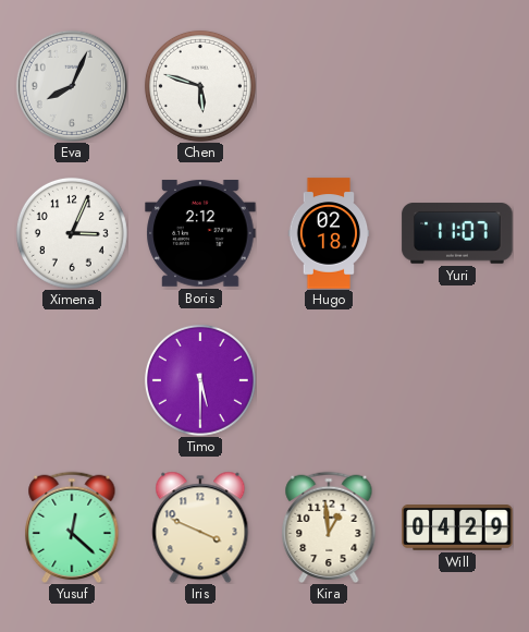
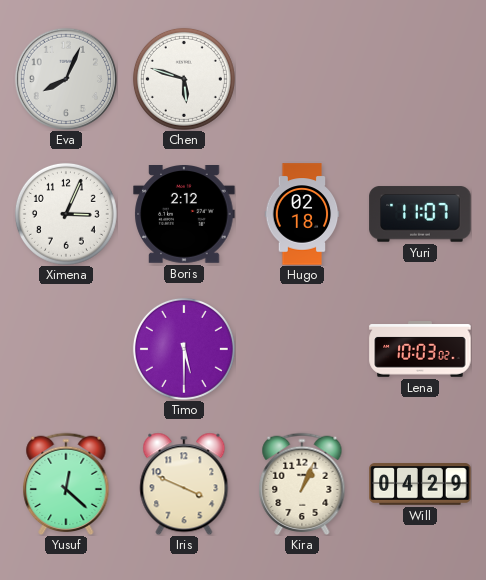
Lena: none -> 10:03
Kira: 12:59 -> 1:04
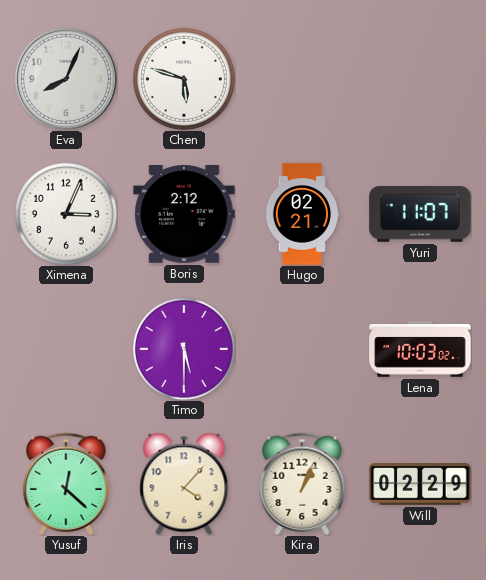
Hugo: 02:18 -> 02:21
Iris: 3:49 -> 4:07
Will: 04:29 -> 02:29
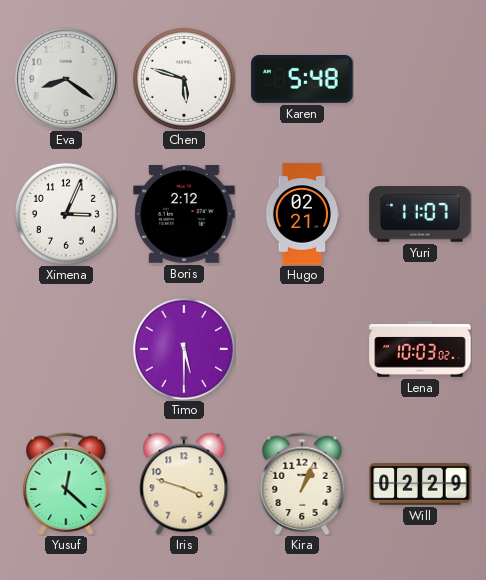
Eva: 8:04 -> 8:21
Karen: none -> 5:48
Iris: 4:07 -> 3:48
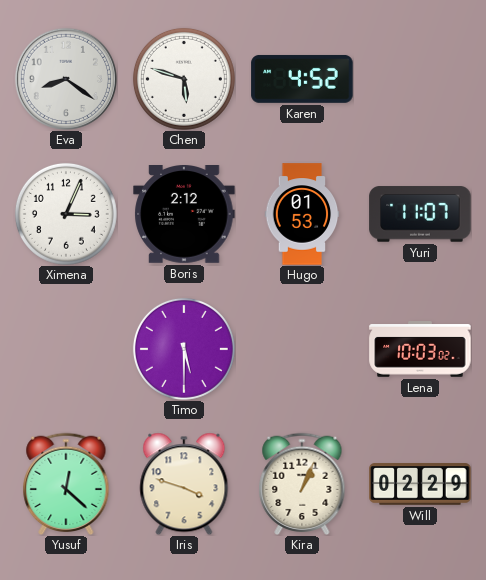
Karen: 5:48 -> 4:52
Hugo: 02:21 -> 01:53
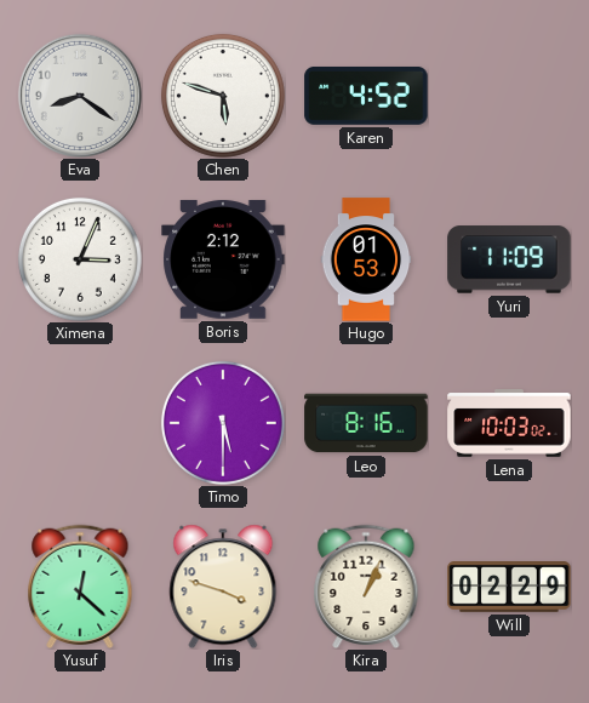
Yuri: 11:07 -> 11:09
Leo: none -> 8:16
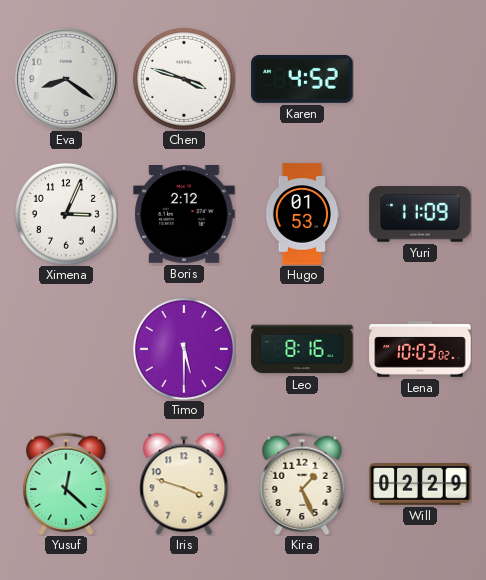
Chen: 5:48 -> 3:48
Kira: 1:04 -> 1:26
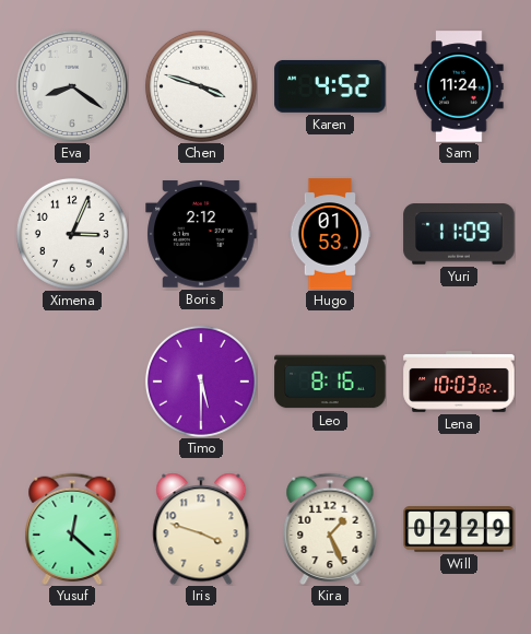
Sam: none -> 11:24
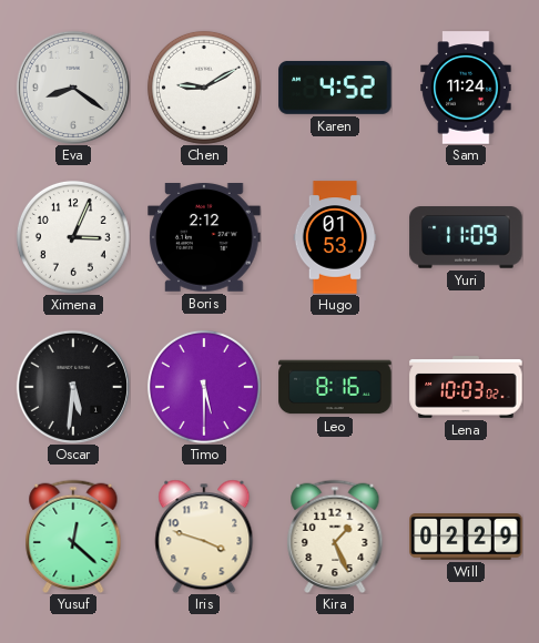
Chen: 3:48 -> 9:10
Oscar: none -> 5:31
